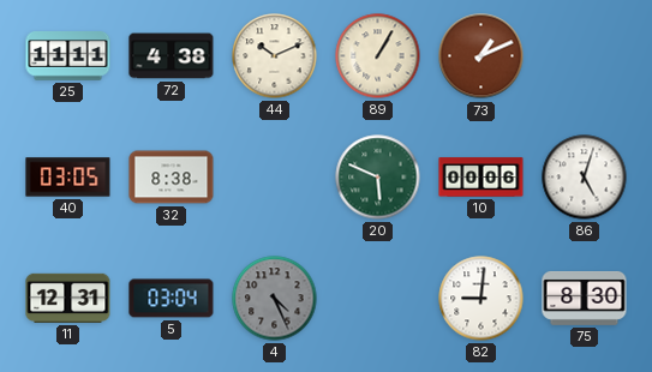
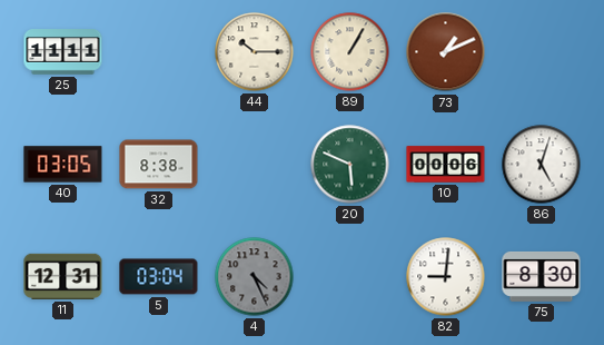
72: 4:38 -> none
44: 10:11 -> 10:15
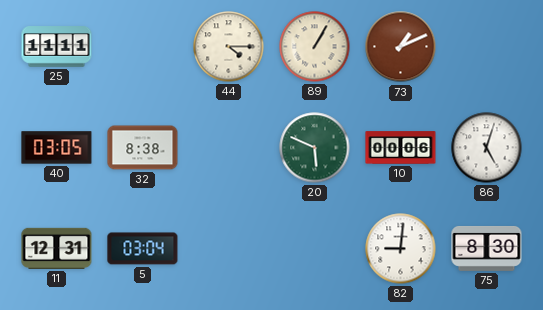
44: 10:15 -> 4:15
4: 4:26 -> none
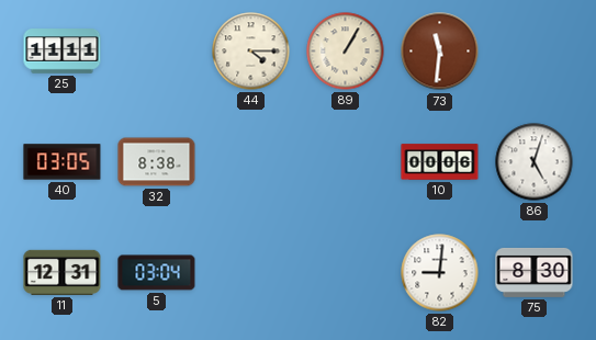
73: 1:11 -> 11:31
20: 5:49 -> none
